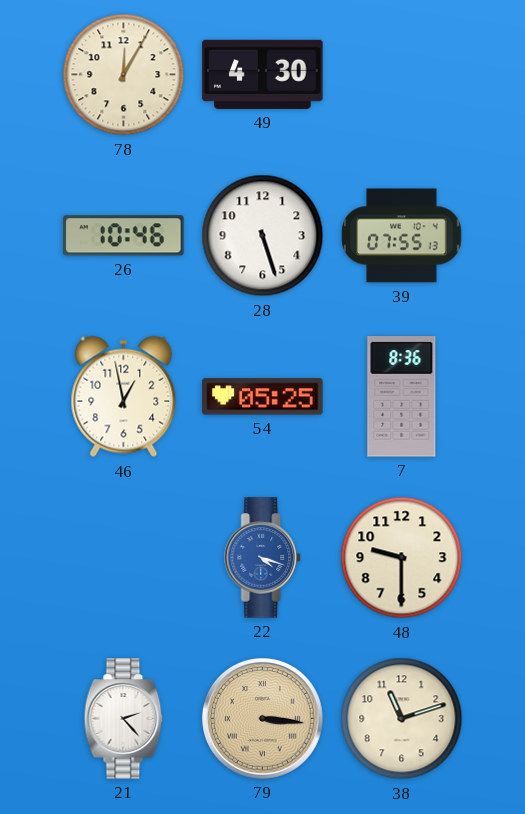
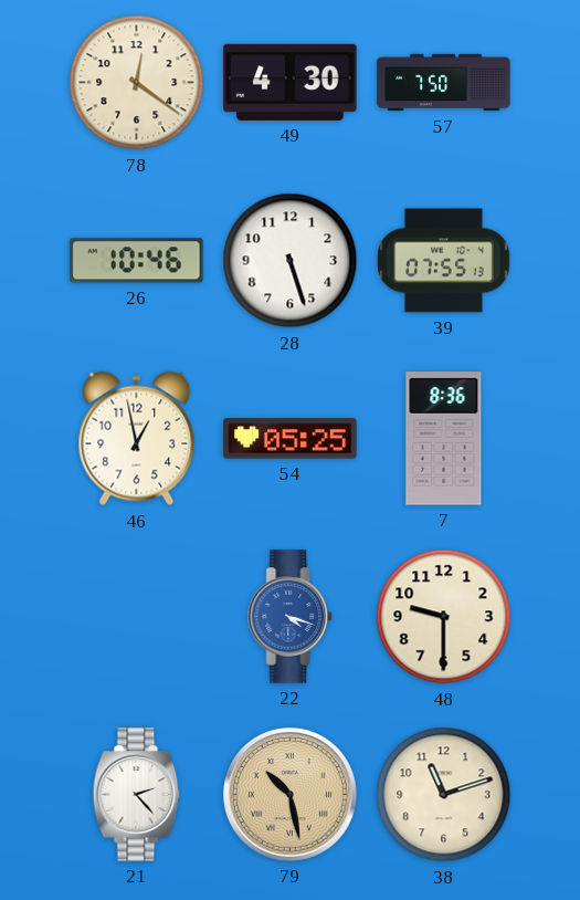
78: 12:05 -> 12:21
57: none -> 7:50
79: 3:16 -> 10:28
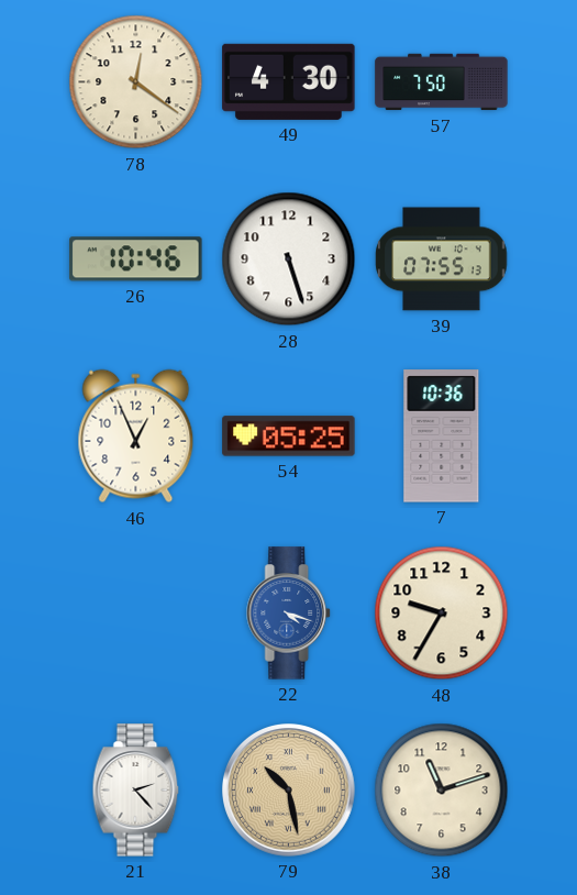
46: 12:58 -> 12:56
7: 8:36 -> 10:36
48: 9:30 -> 9:35
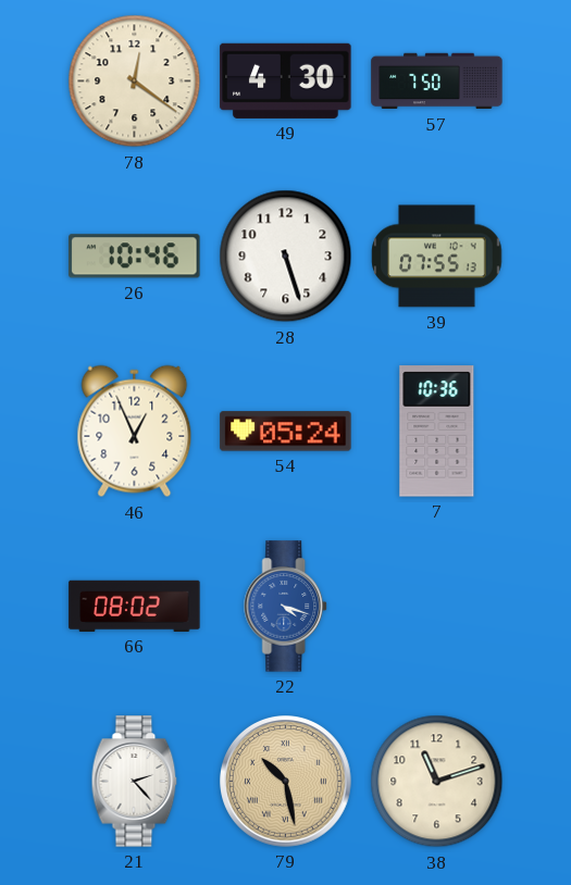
54: 05:25 -> 05:24
66: none -> 08:02
48: 9:35 -> none
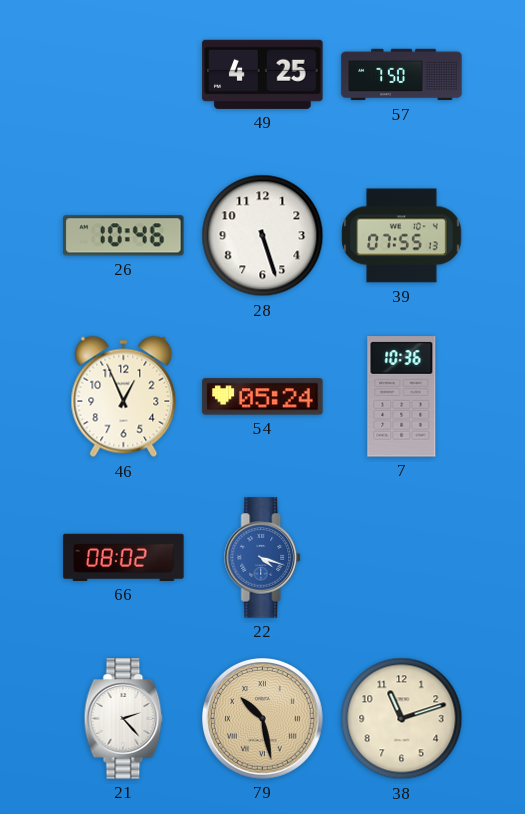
78: 12:21 -> none
49: 4:30 -> 4:25
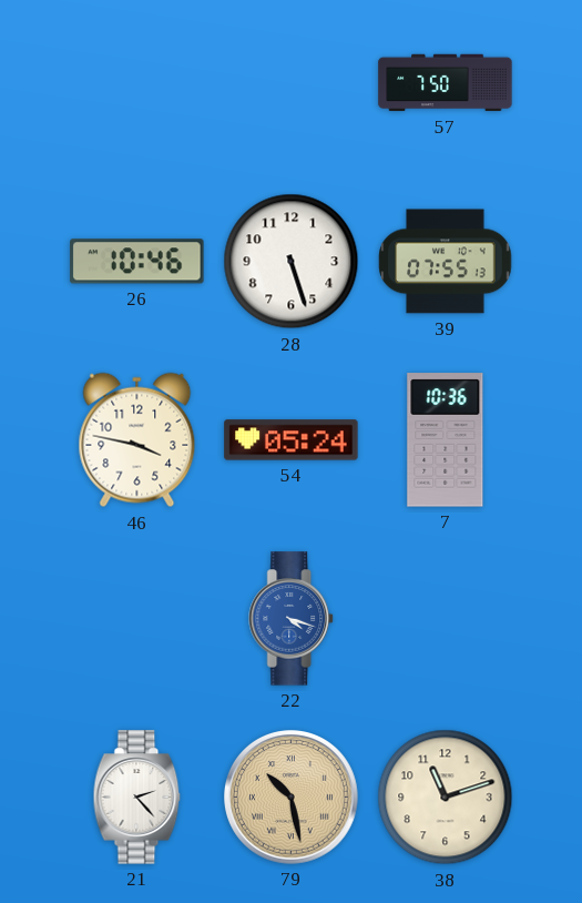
49: 4:25 -> none
46: 12:56 -> 3:47
66: 08:02 -> none
